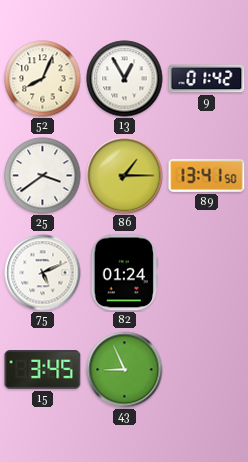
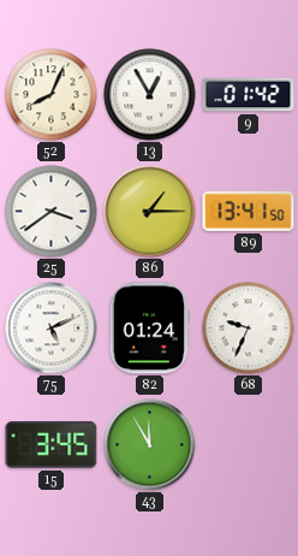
68: none -> 9:34
43: 8:56 -> 11:55
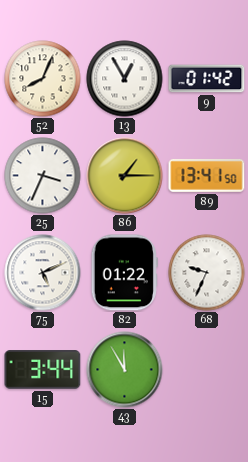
25: 3:39 -> 3:34
82: 01:24 -> 01:22
15: 3:45 -> 3:44
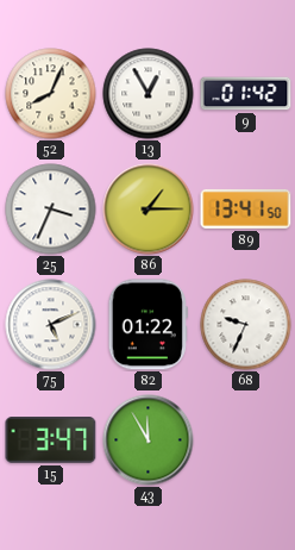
15: 3:44 -> 3:47
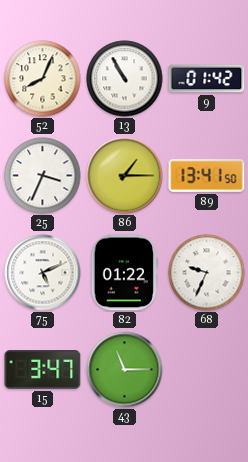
13: 12:55 -> 10:55
43: 11:55 -> 11:15
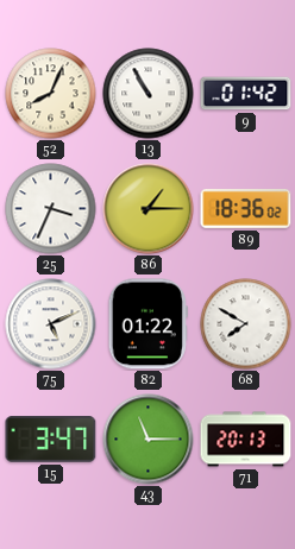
89: 13:41 -> 18:36
68: 9:34 -> 7:50
71: none -> 20:13
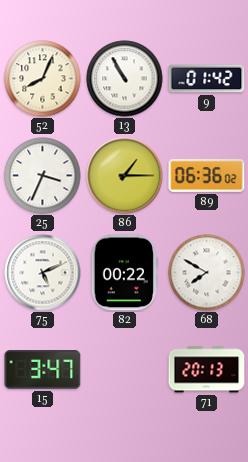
89: 18:36 -> 06:36
82: 01:22 -> 00:22
43: 11:15 -> none
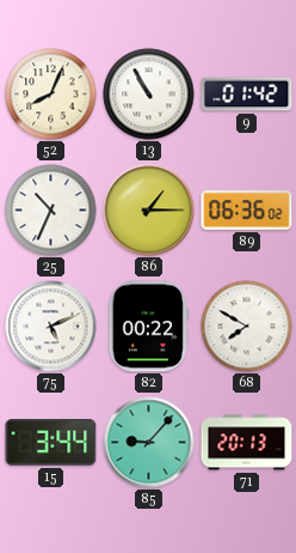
25: 3:34 -> 10:34
15: 3:47 -> 3:44
85: none -> 9:07
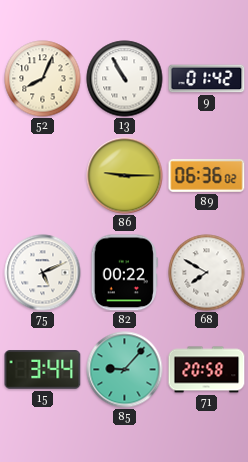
25: 10:34 -> none
86: 1:15 -> 9:15
71: 20:13 -> 20:58
